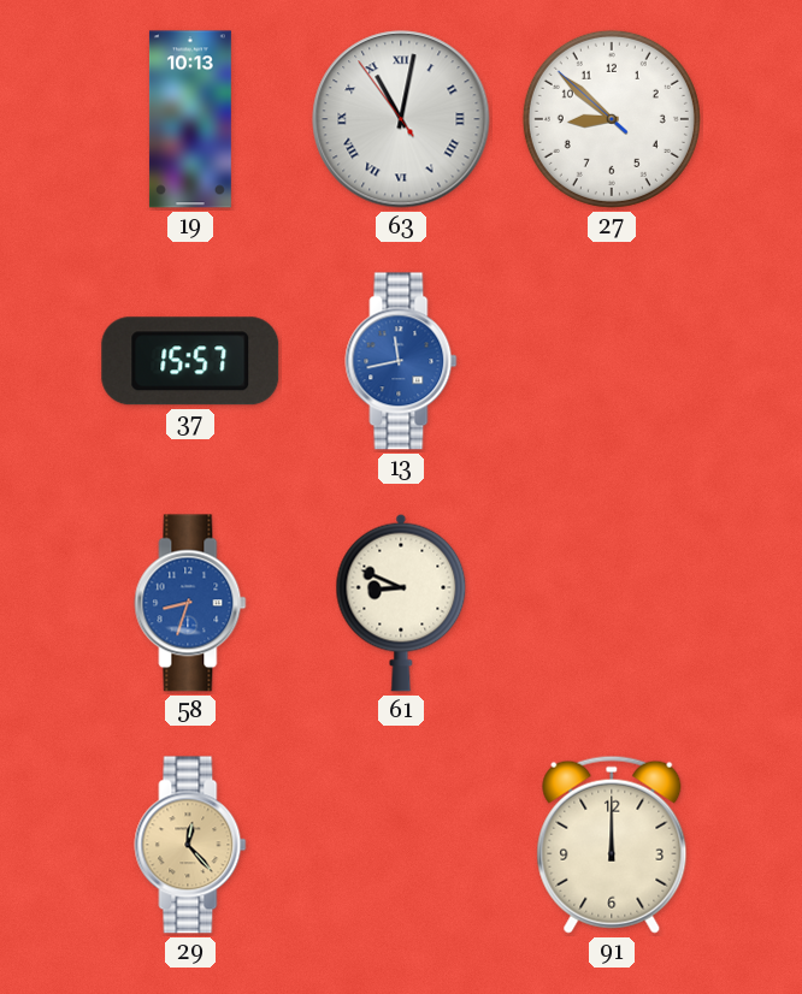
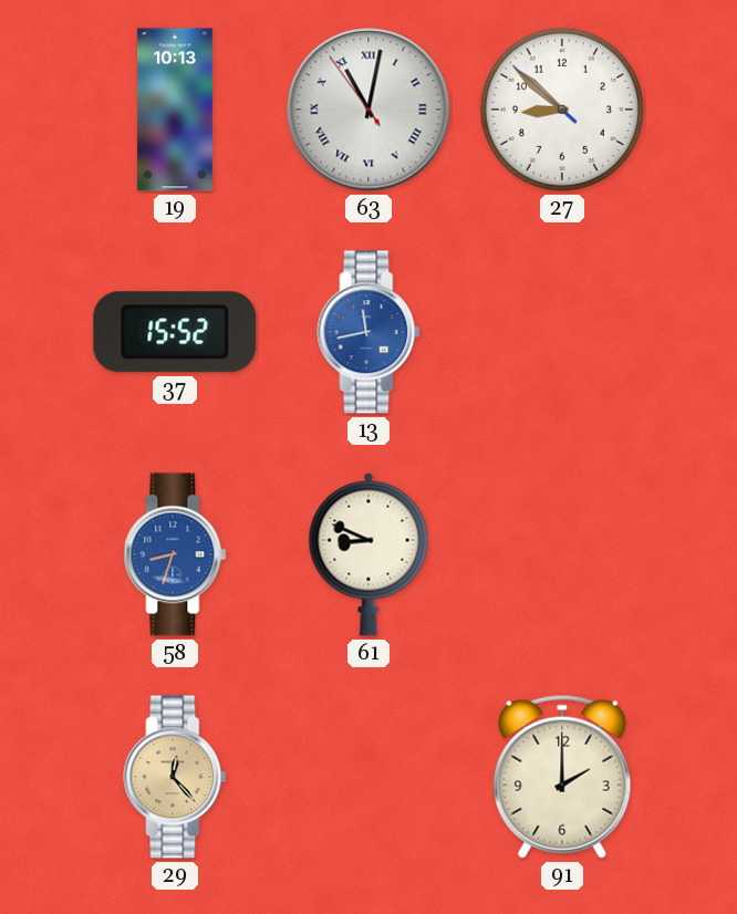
37: 15:57 -> 15:52
91: 12:00 -> 2:00
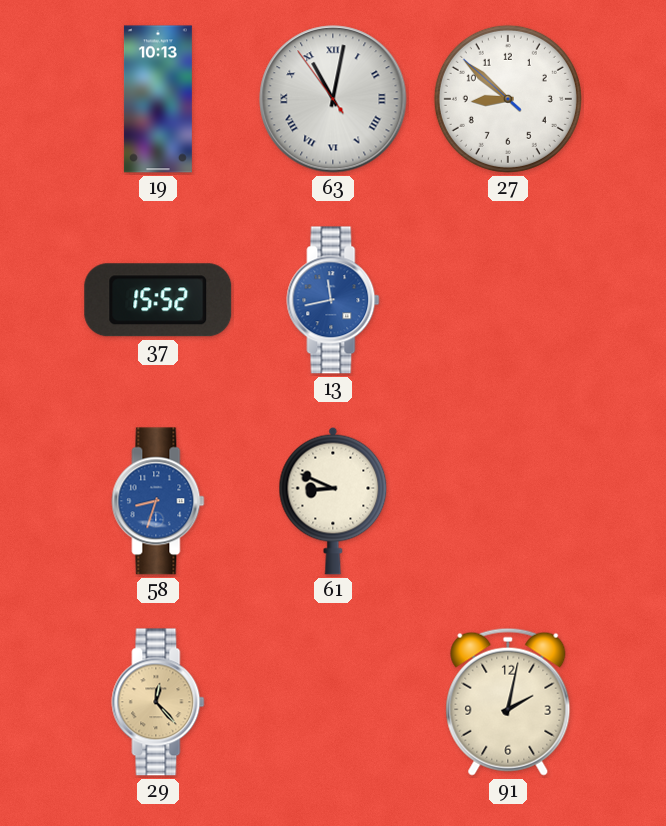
91: 2:00 -> 2:02
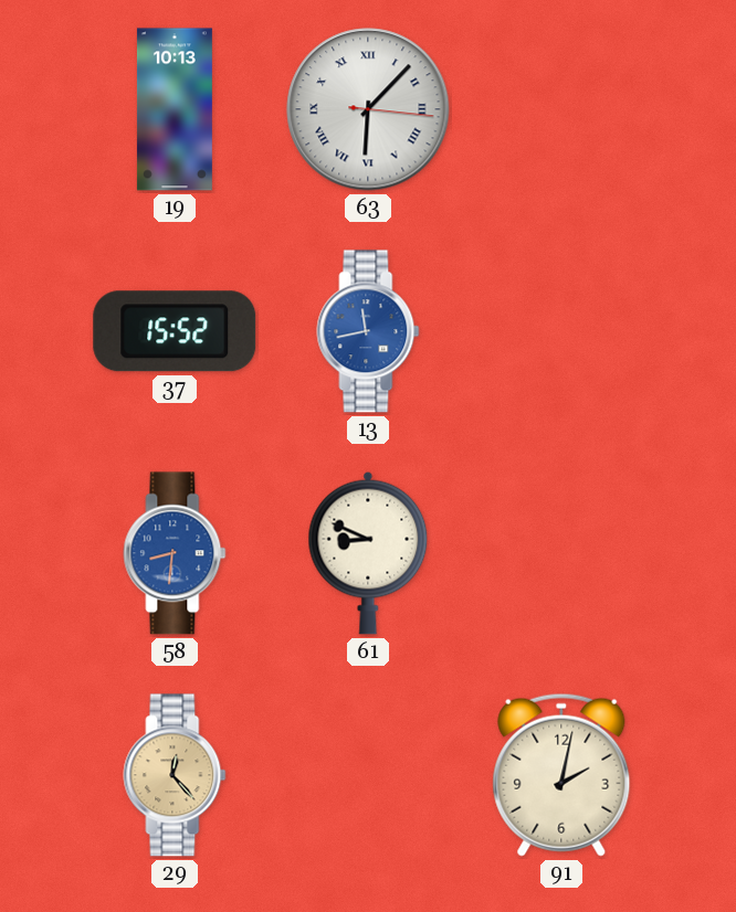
63: 11:01 -> 6:07
27: 8:51 -> none
58: 8:33 -> 8:31
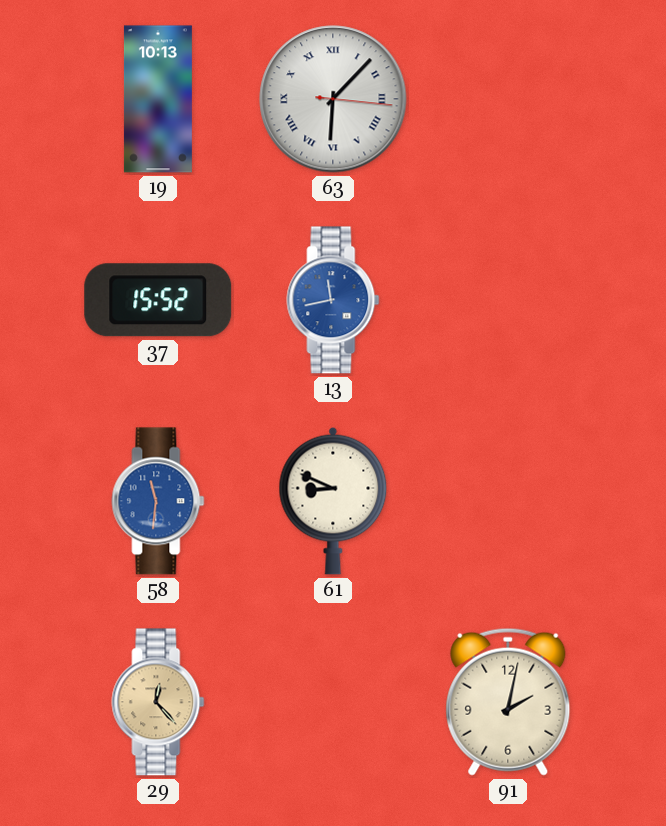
58: 8:31 -> 11:31
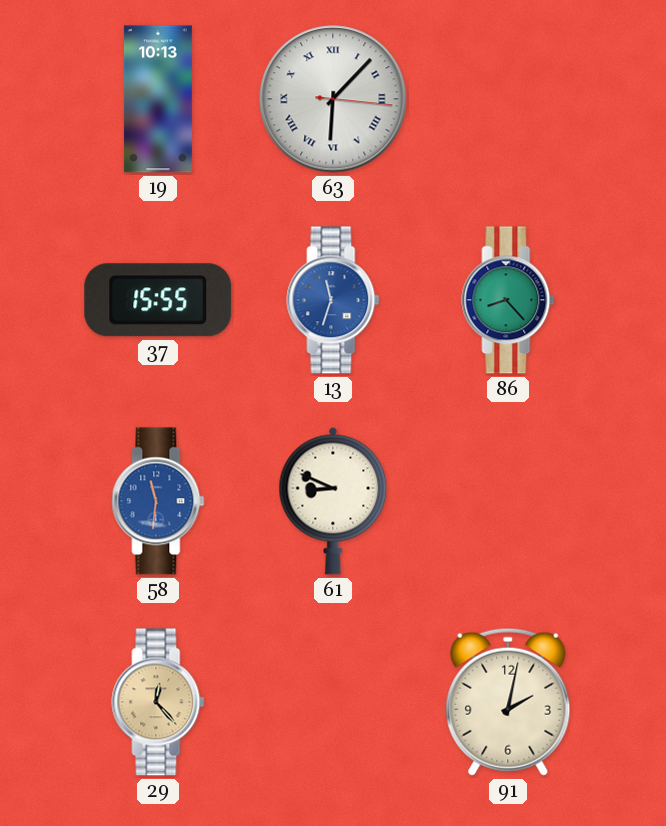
37: 15:52 -> 15:55
13: 11:43 -> 11:33
86: none -> 8:23
